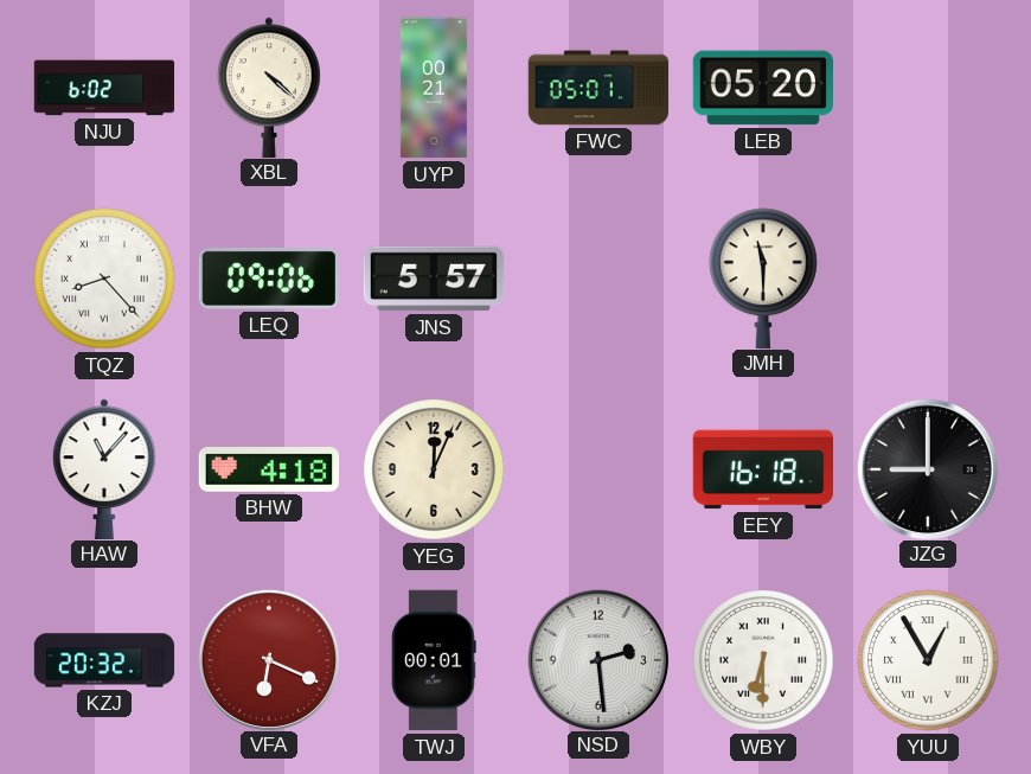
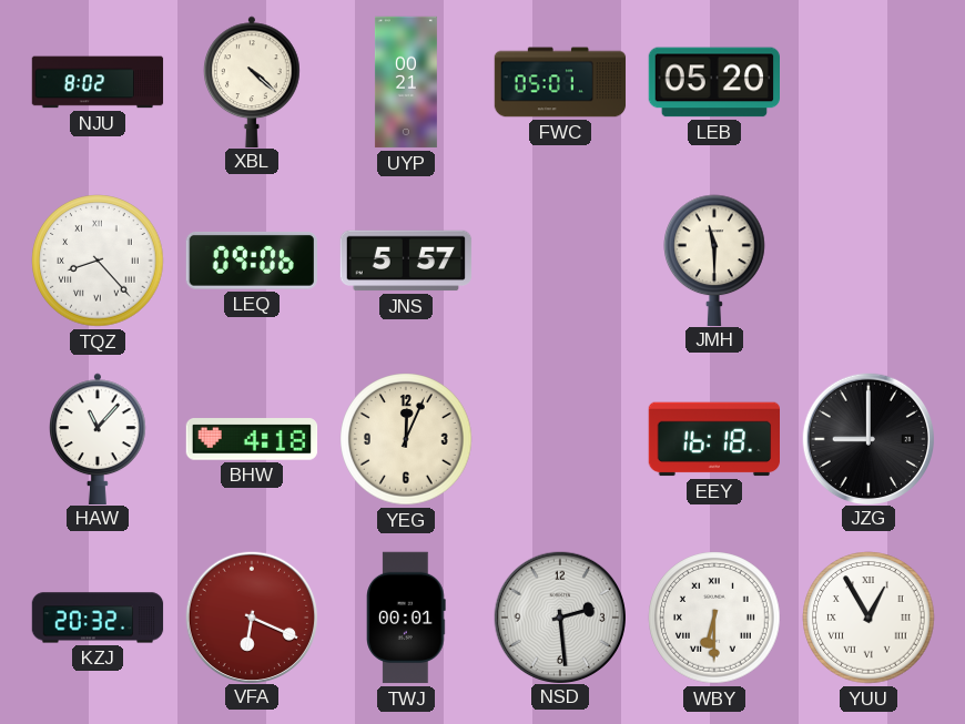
NJU: 6:02 -> 8:02
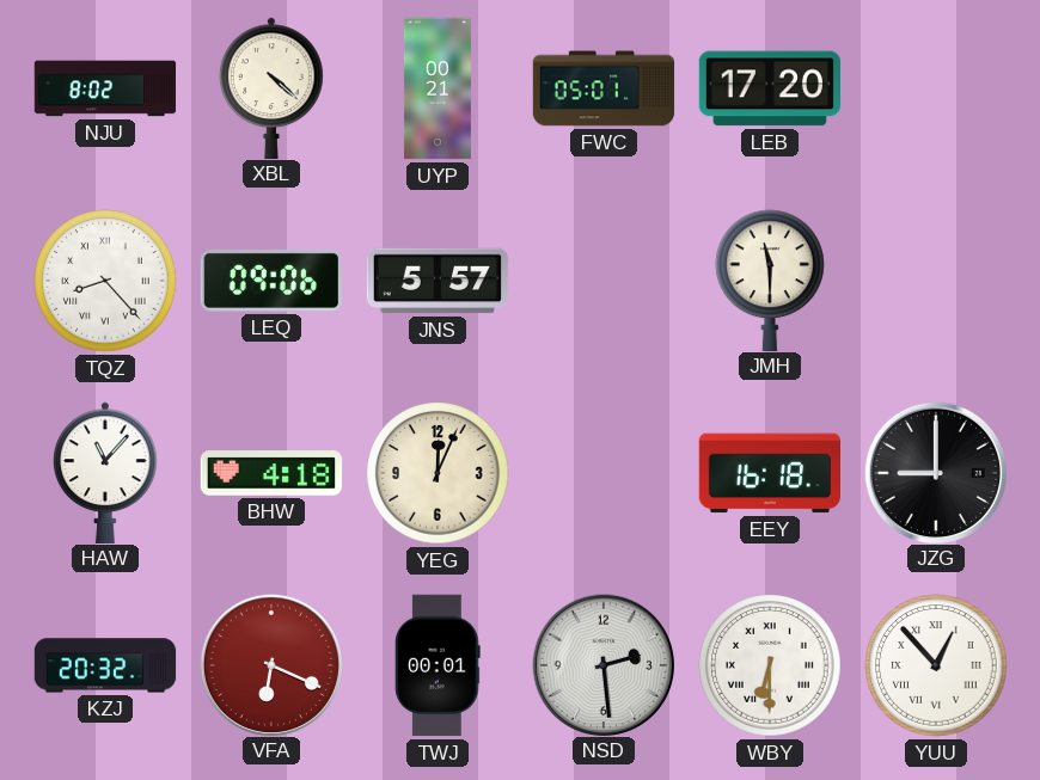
LEB: 05:20 -> 17:20
YUU: 12:55 -> 12:53
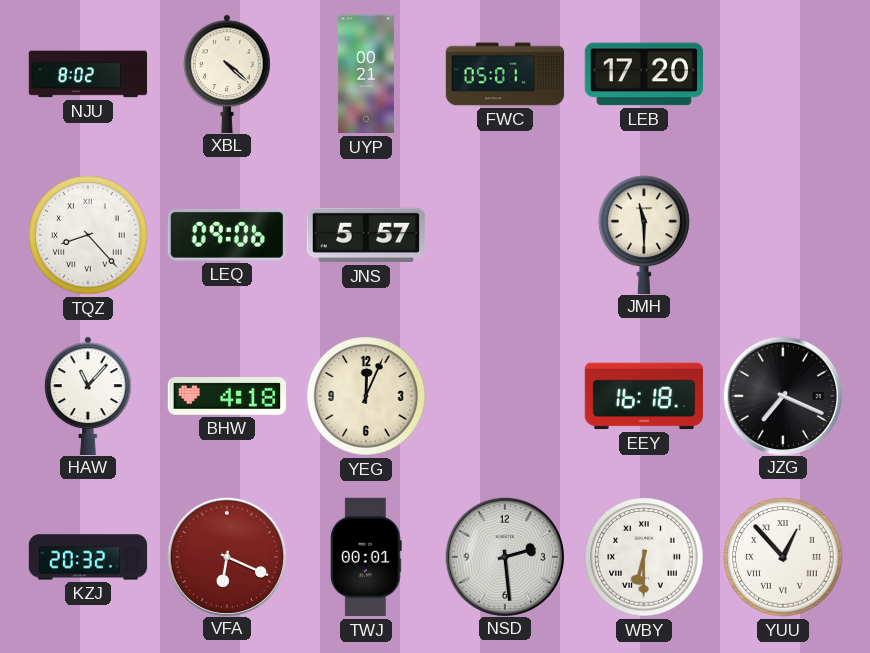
JZG: 9:00 -> 7:19
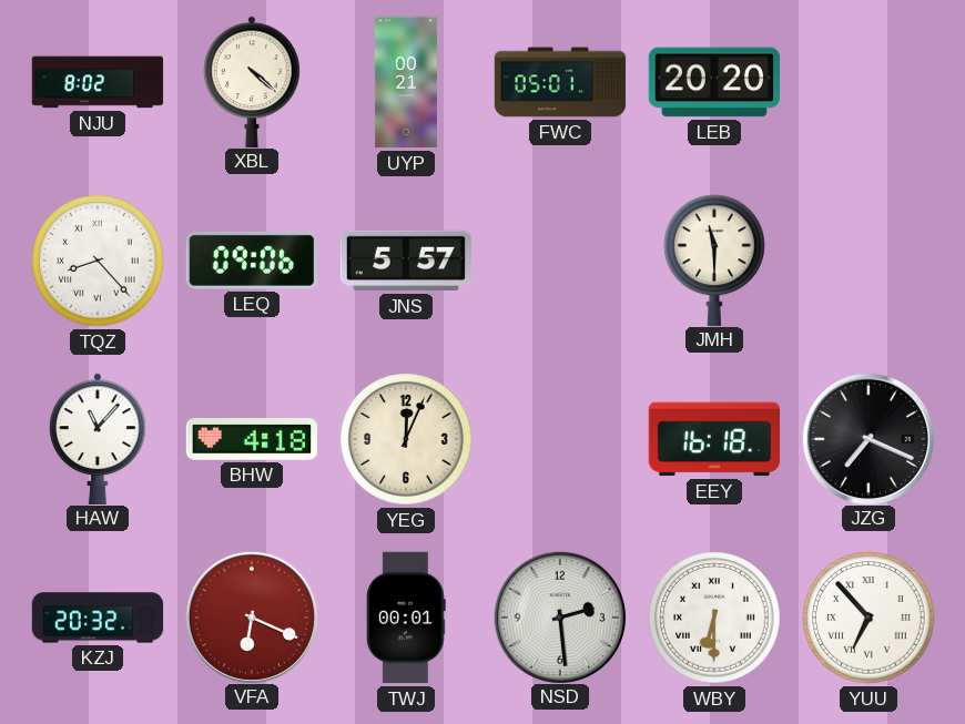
LEB: 17:20 -> 20:20
YUU: 12:53 -> 6:53
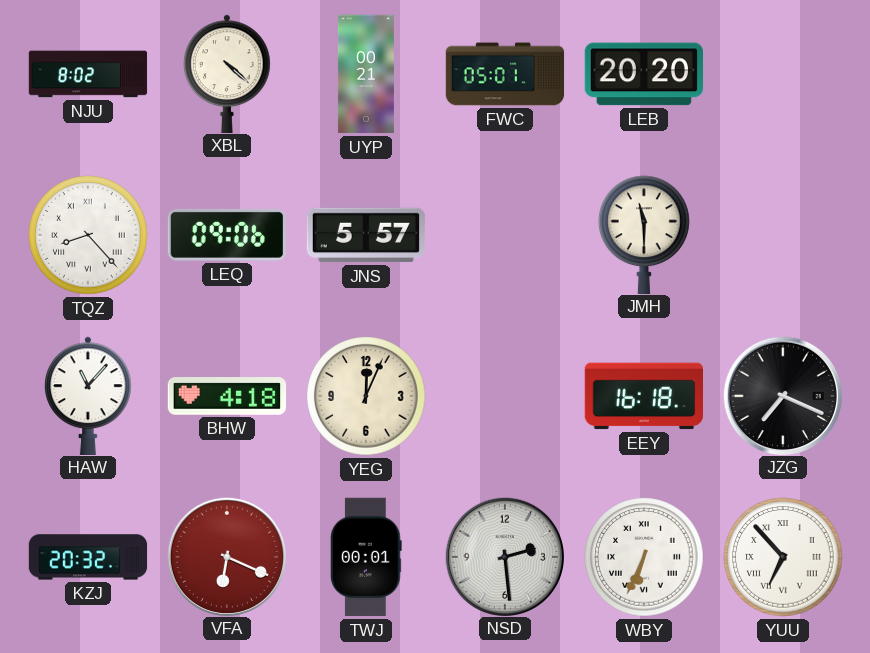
WBY: 6:30 -> 6:34
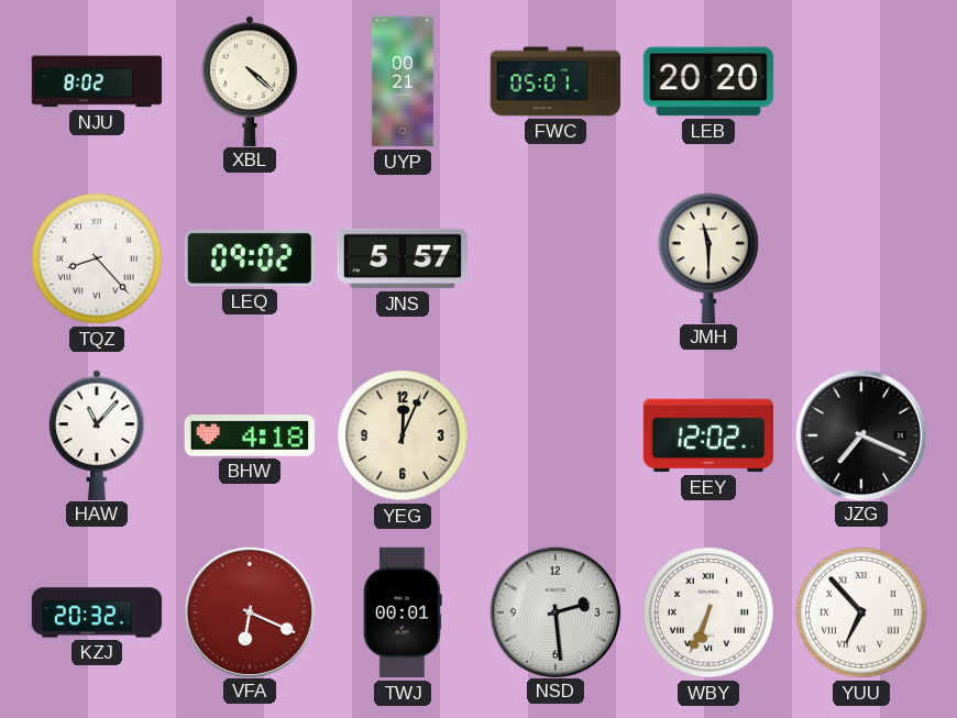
LEQ: 09:06 -> 09:02
EEY: 16:18 -> 12:02
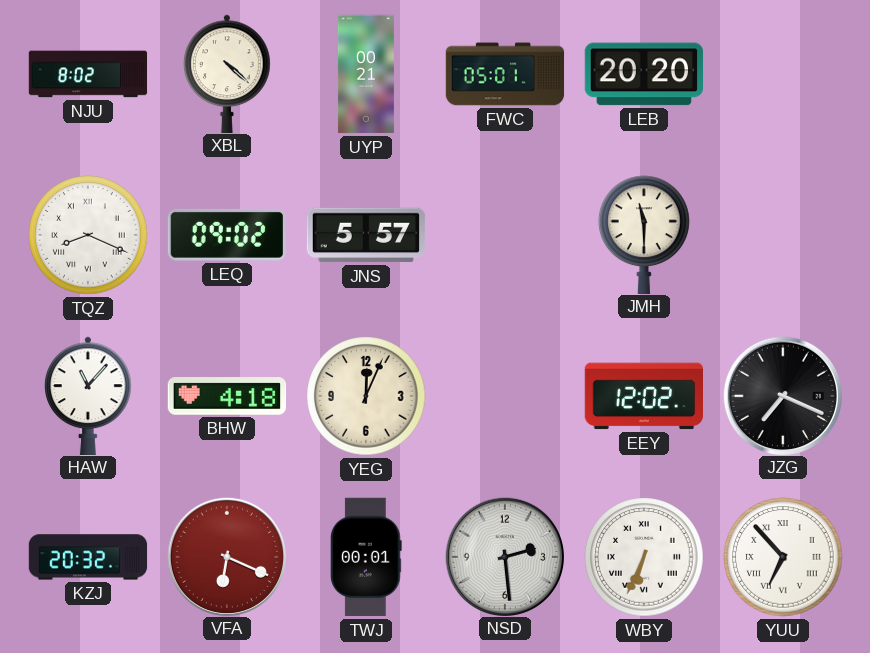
TQZ: 8:23 -> 8:19
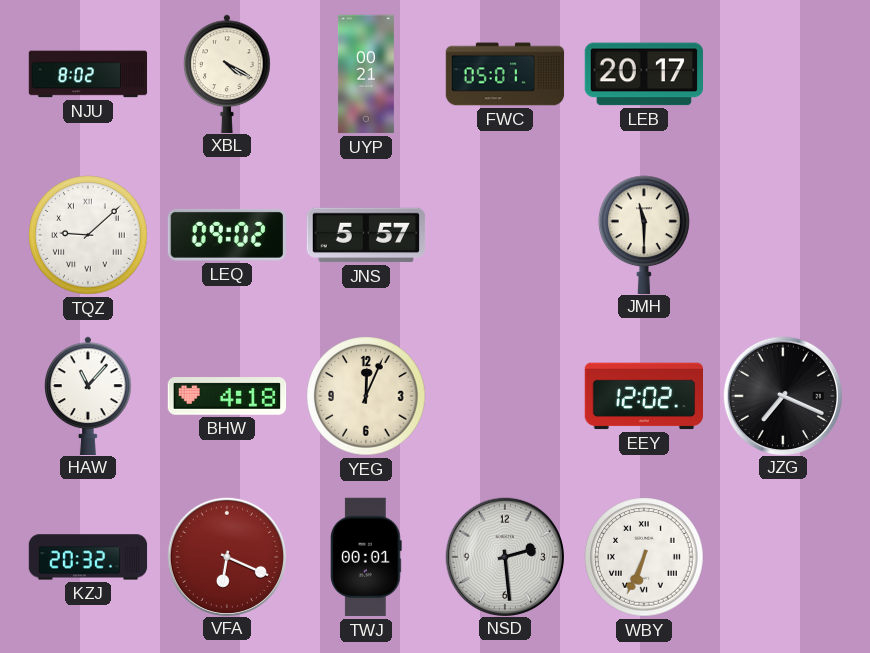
XBL: 4:22 -> 4:20
LEB: 20:20 -> 20:17
TQZ: 8:19 -> 9:08
YUU: 6:53 -> none
